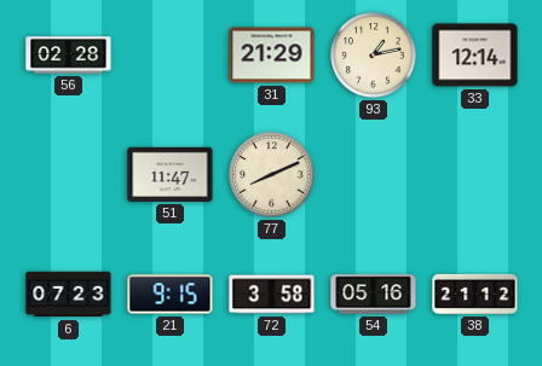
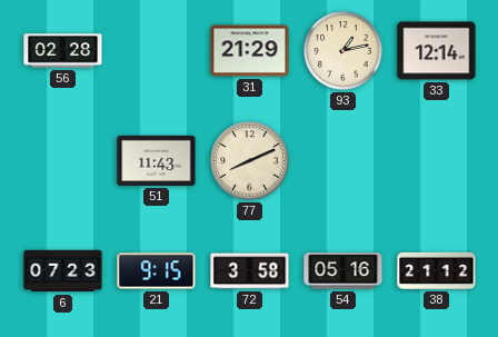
51: 11:47 -> 11:43
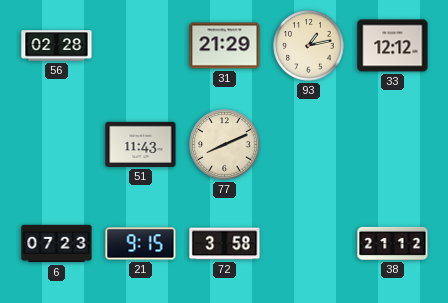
33: 12:14 -> 12:12
54: 05:16 -> none
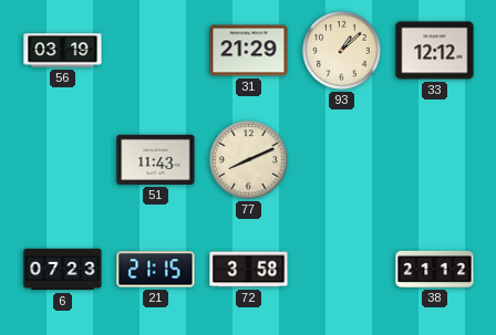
56: 02:28 -> 03:19
93: 1:13 -> 1:08
21: 9:15 -> 21:15
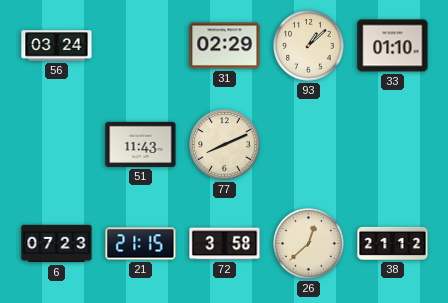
56: 03:19 -> 03:24
31: 21:29 -> 02:29
33: 12:12 -> 01:10
26: none -> 12:38
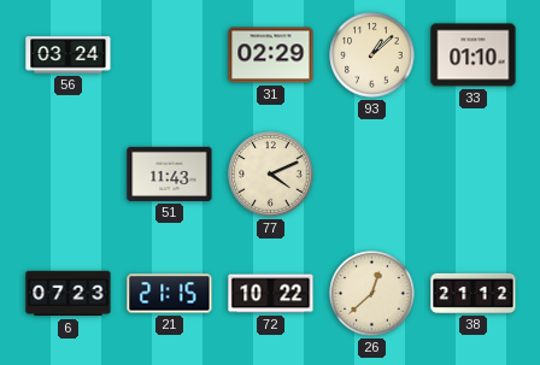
77: 8:11 -> 4:11
72: 3:58 -> 10:22
